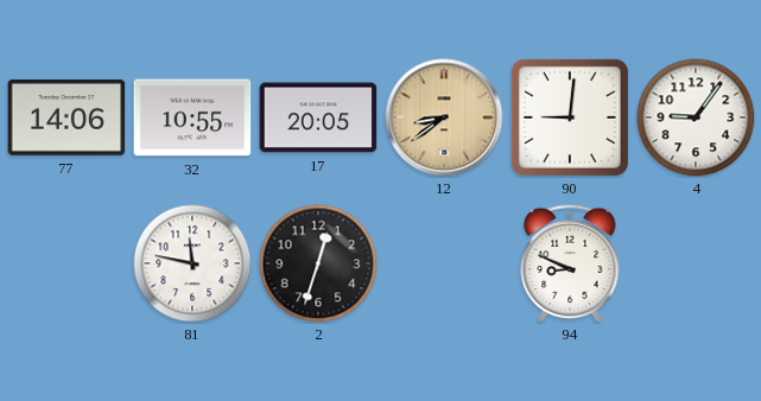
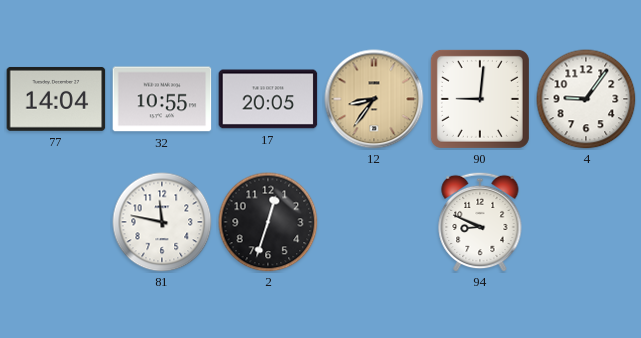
77: 14:06 -> 14:04
12: 8:39 -> 8:36
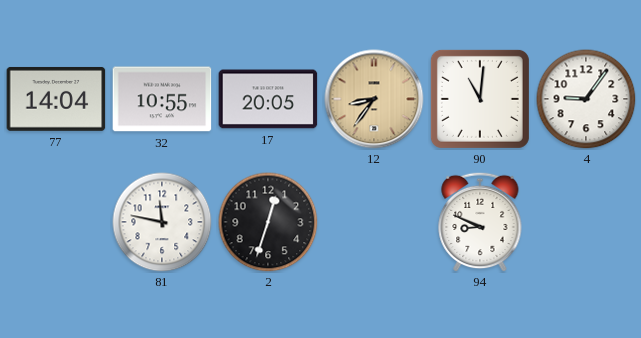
90: 9:01 -> 11:01
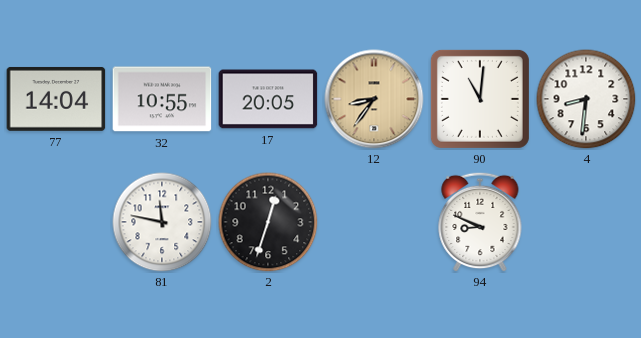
4: 9:06 -> 8:31
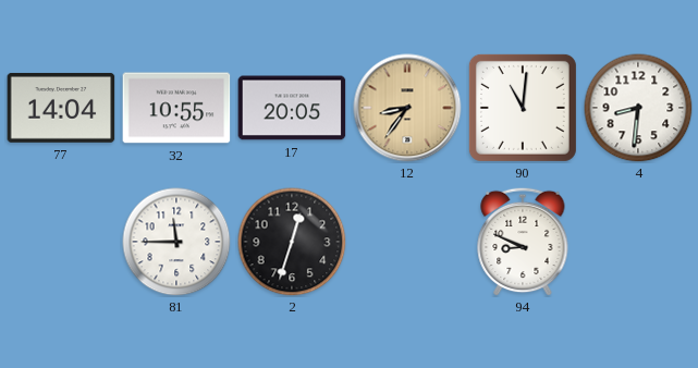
81: 11:47 -> 11:45
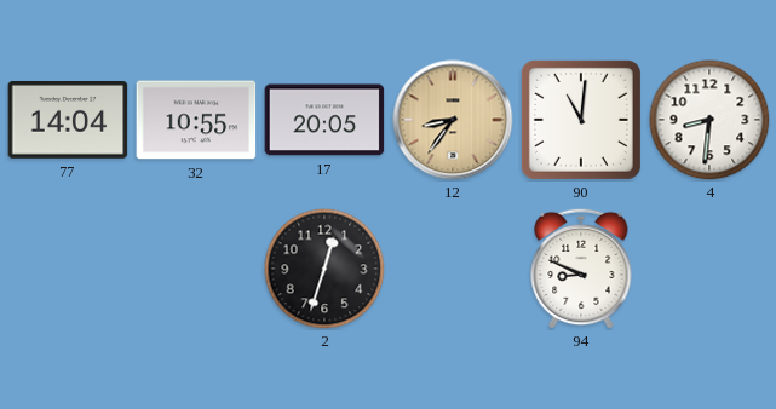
81: 11:45 -> none
